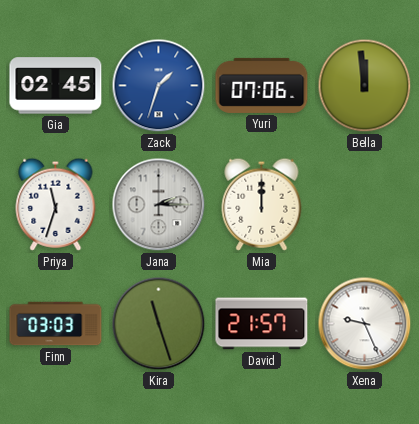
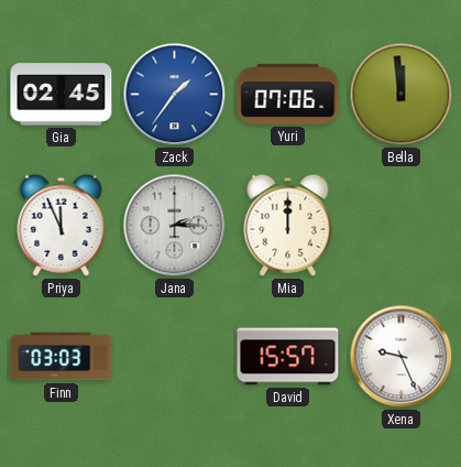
Zack: 1:33 -> 1:36
Priya: 11:33 -> 11:56
Kira: 11:27 -> none
David: 21:57 -> 15:57
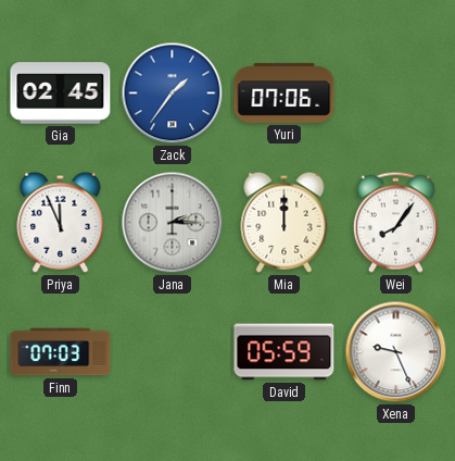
Bella: 11:59 -> none
Wei: none -> 8:06
Finn: 03:03 -> 07:03
David: 15:57 -> 05:59
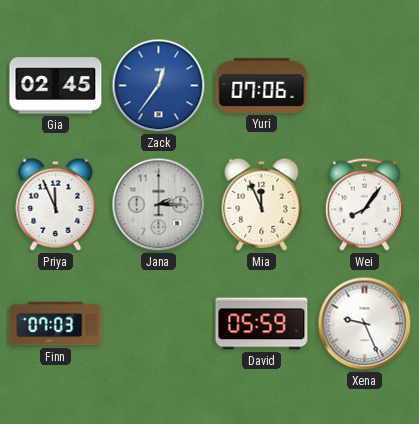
Zack: 1:36 -> 12:36
Mia: 12:00 -> 11:56
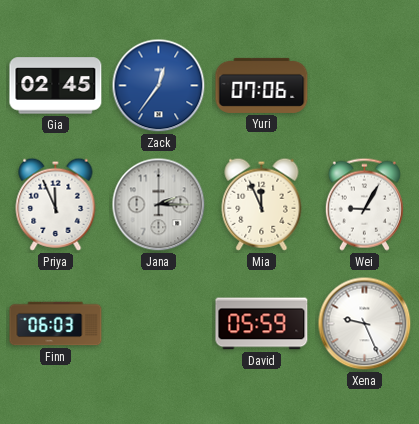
Wei: 8:06 -> 9:05
Finn: 07:03 -> 06:03
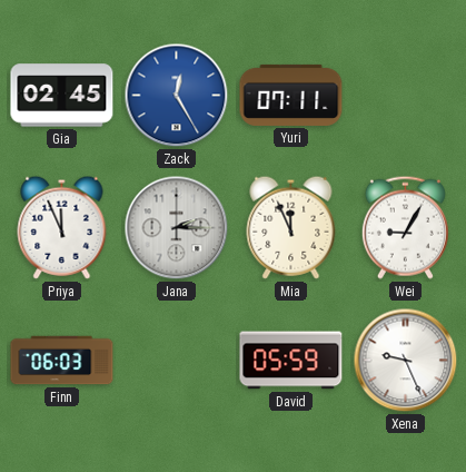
Zack: 12:36 -> 12:25
Yuri: 07:06 -> 07:11
